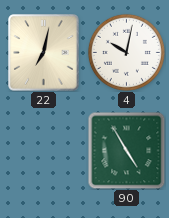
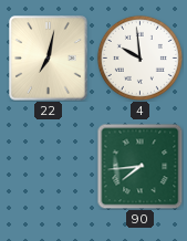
4: 10:02 -> 9:59
90: 4:55 -> 7:44
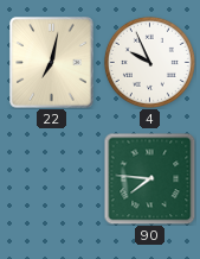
4: 9:59 -> 9:56
90: 7:44 -> 7:46
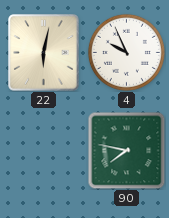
22: 7:02 -> 6:02
90: 7:46 -> 7:47
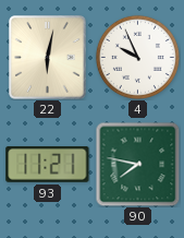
93: none -> 11:21
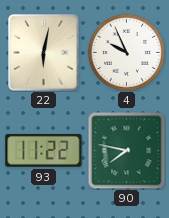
93: 11:21 -> 11:22
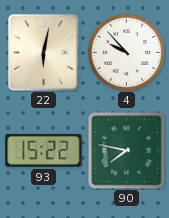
4: 9:56 -> 9:53
93: 11:22 -> 15:22
